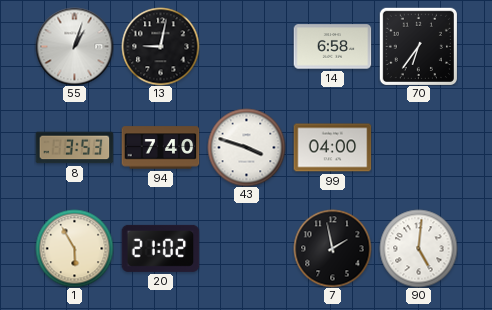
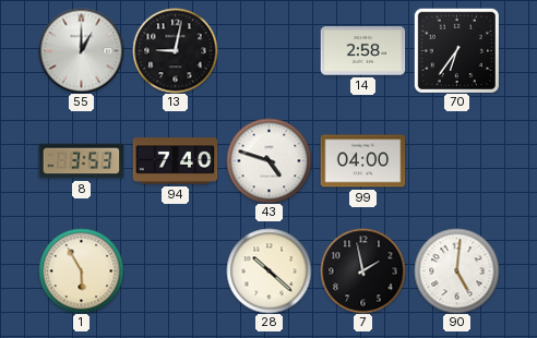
55: 1:03 -> 1:00
14: 6:58 -> 2:58
43: 3:48 -> 4:48
20: 21:02 -> none
28: none -> 10:22
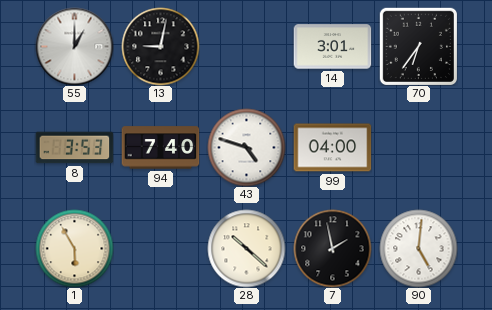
14: 2:58 -> 3:01
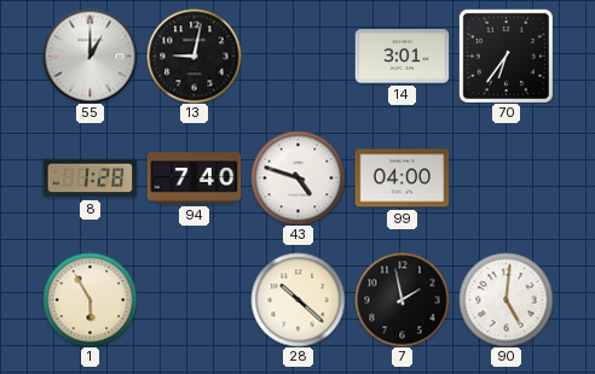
8: 3:53 -> 1:28
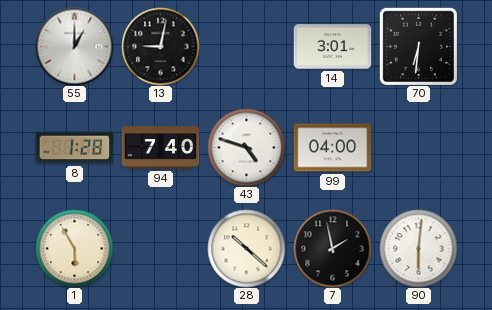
70: 6:36 -> 6:31
90: 5:01 -> 6:01
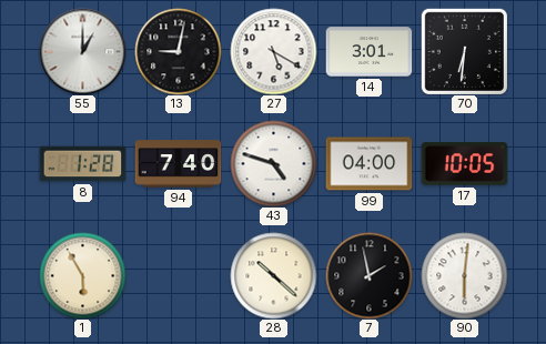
27: none -> 5:20
17: none -> 10:05
